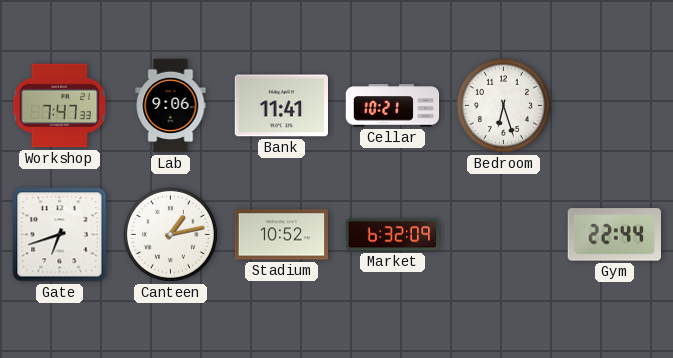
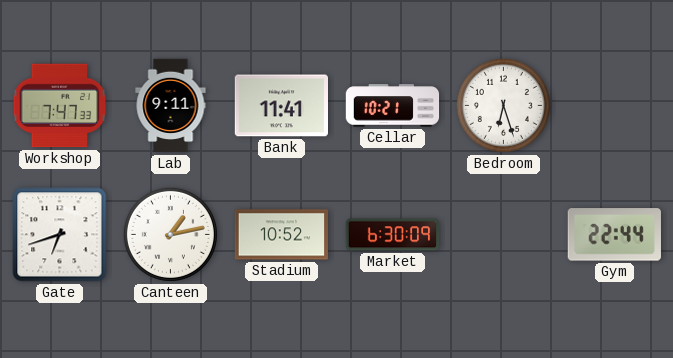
Lab: 9:06 -> 9:11
Market: 6:32 -> 6:30
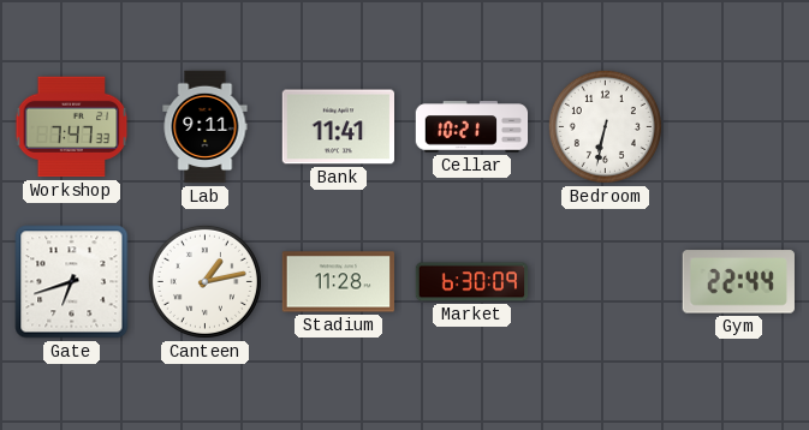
Bedroom: 6:27 -> 6:32
Stadium: 10:52 -> 11:28
